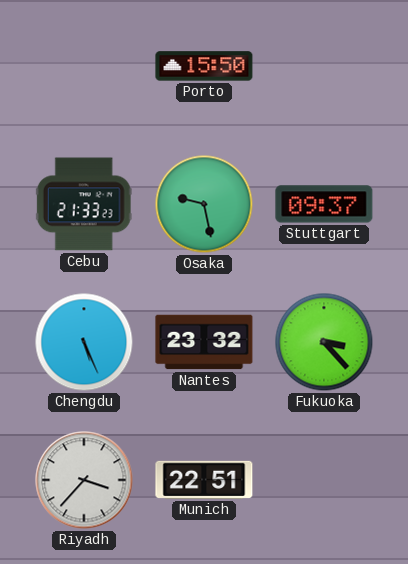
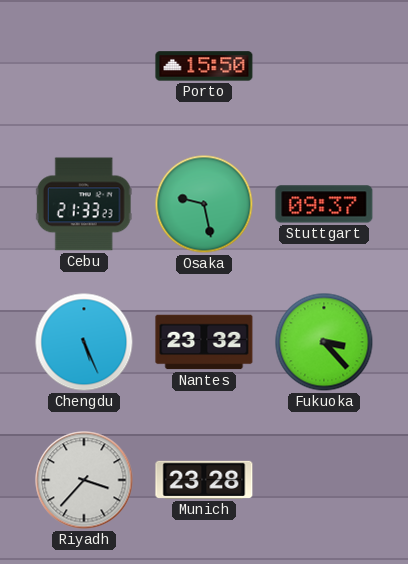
Munich: 22:51 -> 23:28
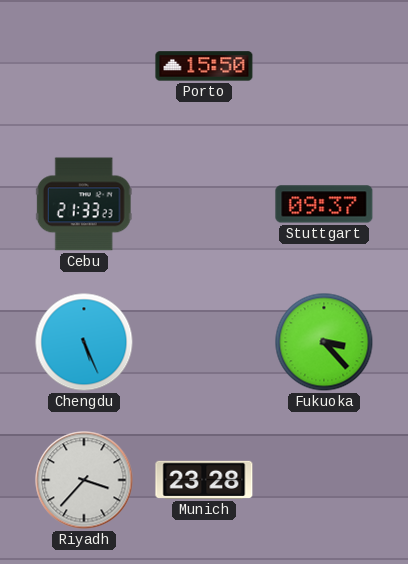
Osaka: 9:28 -> none
Nantes: 23:32 -> none
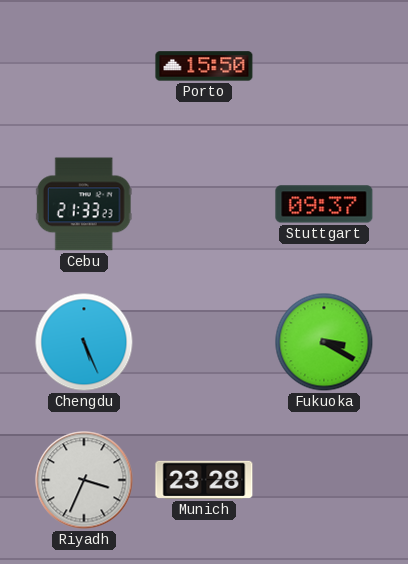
Fukuoka: 3:23 -> 3:20
Riyadh: 3:37 -> 3:34
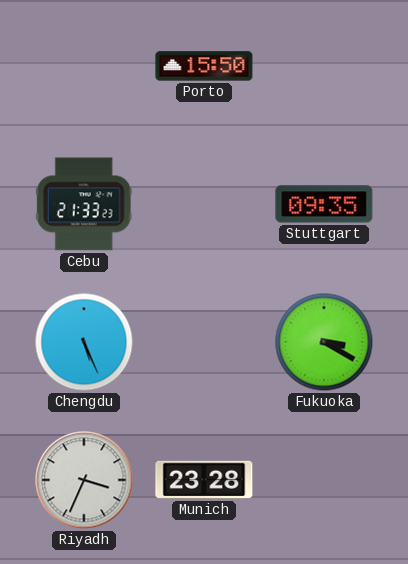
Stuttgart: 09:37 -> 09:35
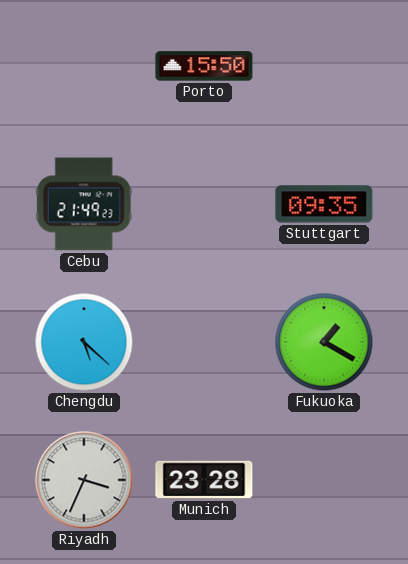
Cebu: 21:33 -> 21:49
Chengdu: 5:26 -> 5:22
Fukuoka: 3:20 -> 1:20
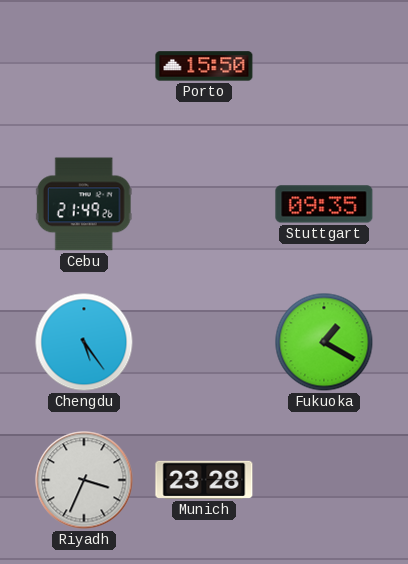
Cebu: 21:49:23 -> 21:49:26
Chengdu: 5:22 -> 5:24
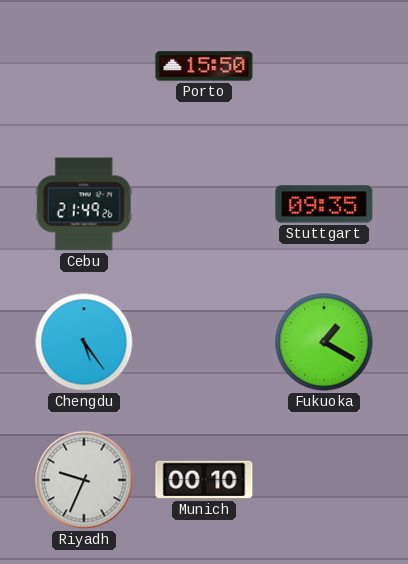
Riyadh: 3:34 -> 9:34
Munich: 23:28 -> 00:10
